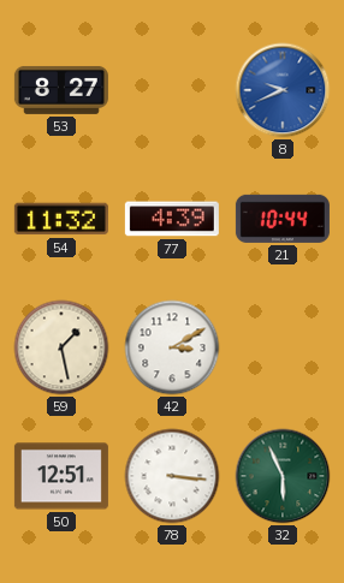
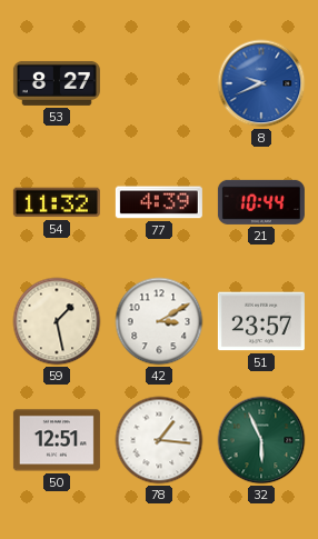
51: none -> 23:57
78: 3:16 -> 1:16
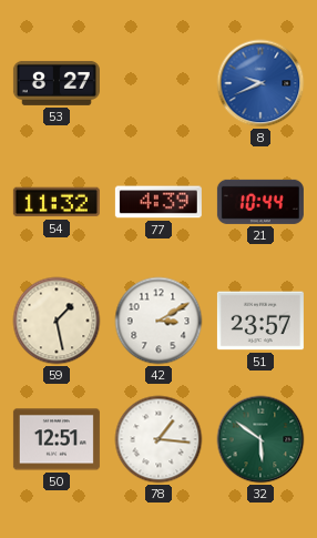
32: 5:56 -> 5:51
